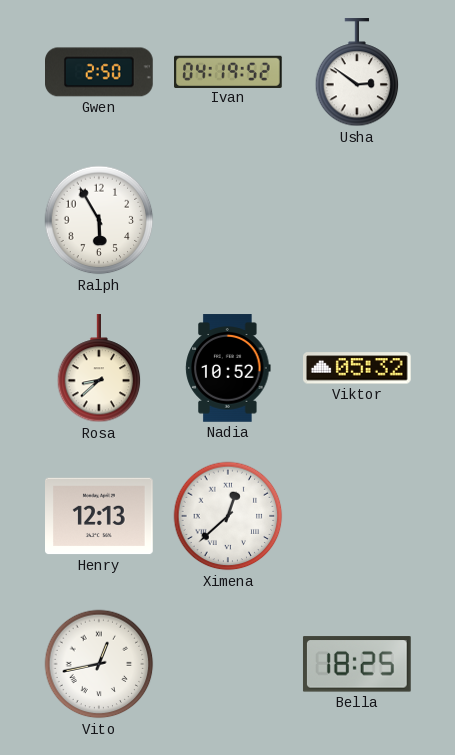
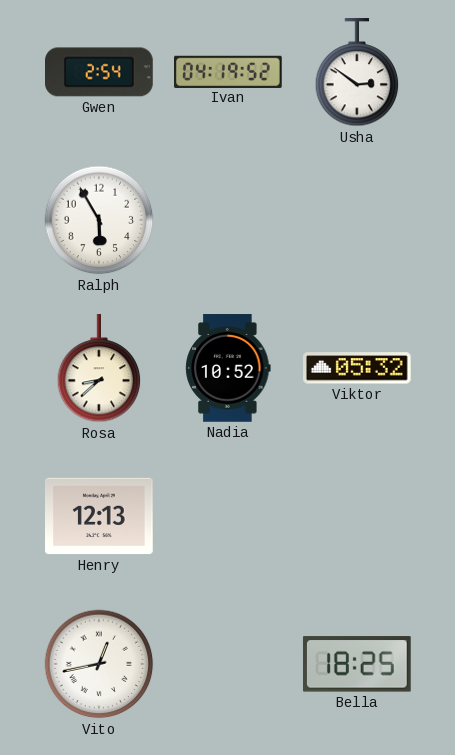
Gwen: 2:50 -> 2:54
Ximena: 12:38 -> none
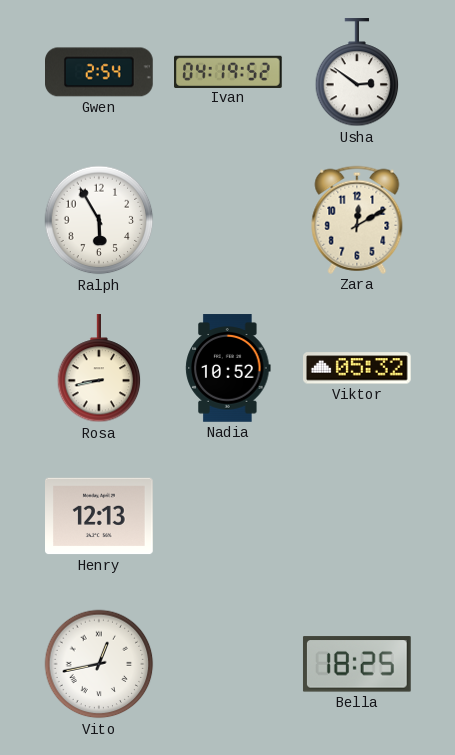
Zara: none -> 12:10
Rosa: 8:38 -> 8:43
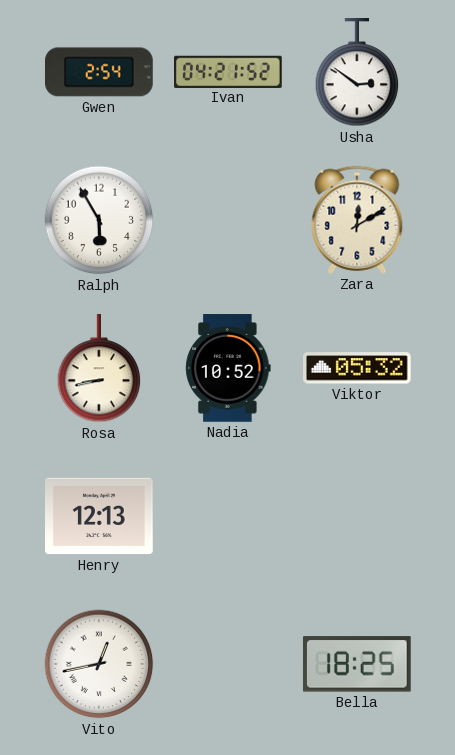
Ivan: 04:19 -> 04:21
